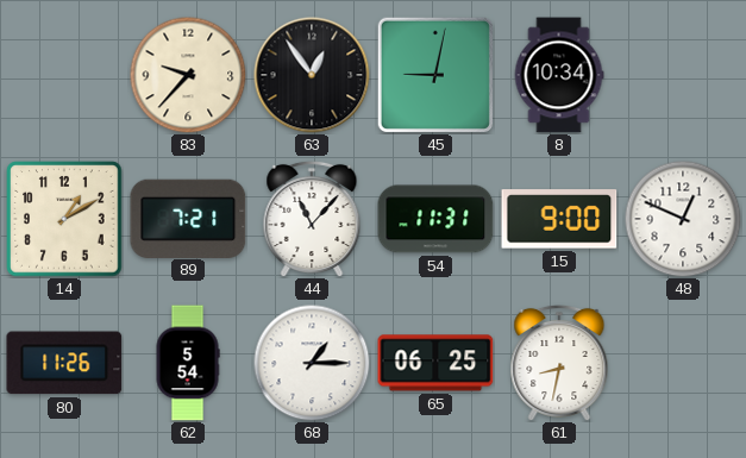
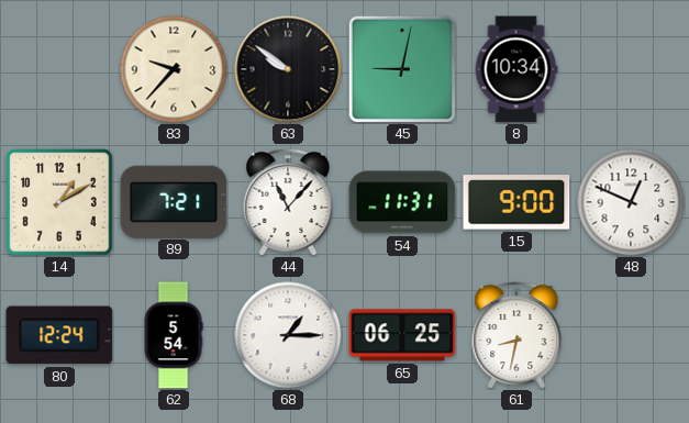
63: 12:54 -> 9:51
80: 11:26 -> 12:24
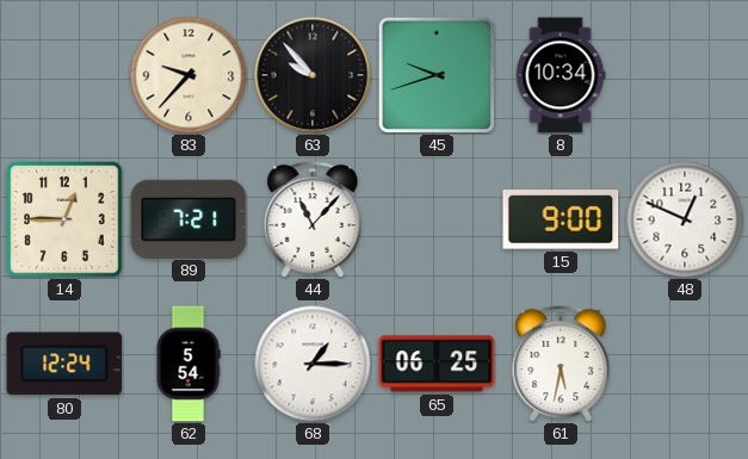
63: 9:51 -> 9:53
45: 9:02 -> 9:42
14: 1:10 -> 12:45
54: 11:31 -> none
61: 8:32 -> 5:32
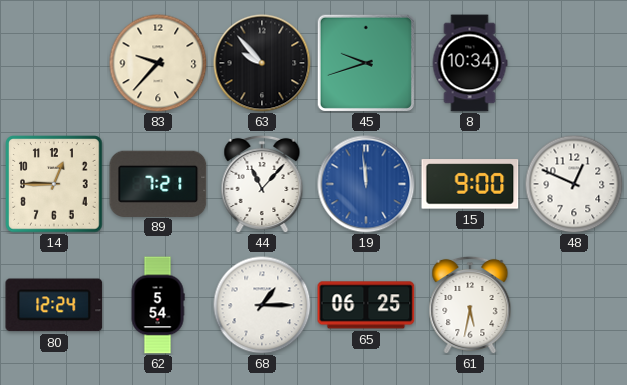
19: none -> 11:59
